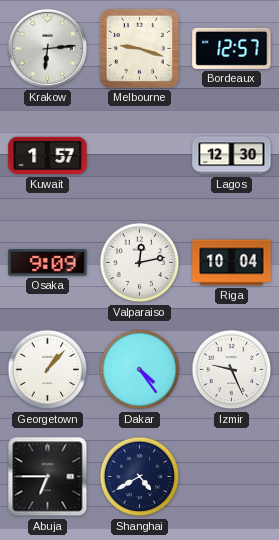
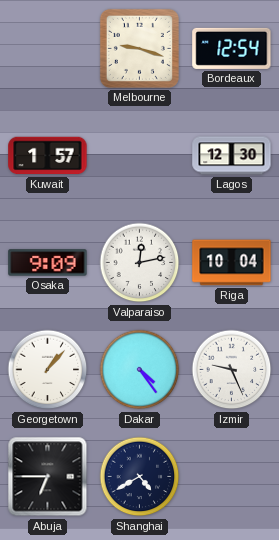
Krakow: 6:14 -> none
Bordeaux: 12:57 -> 12:54
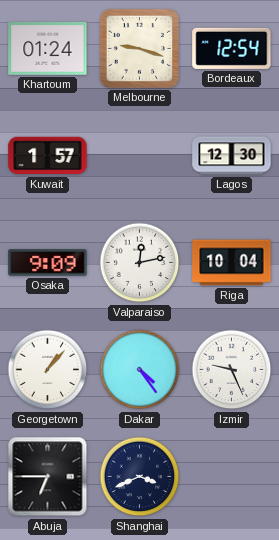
Khartoum: none -> 01:24
Shanghai: 4:40 -> 3:41
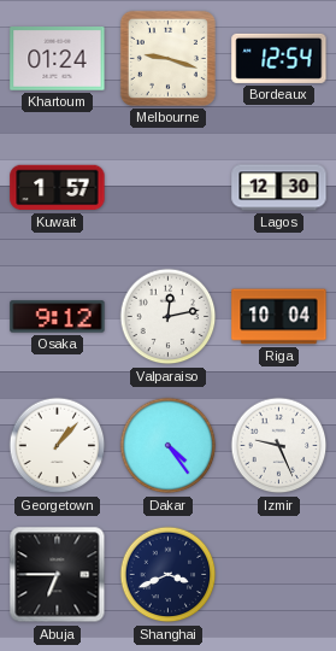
Osaka: 9:09 -> 9:12
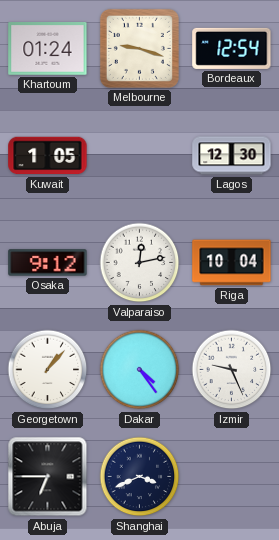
Kuwait: 1:57 -> 1:05
